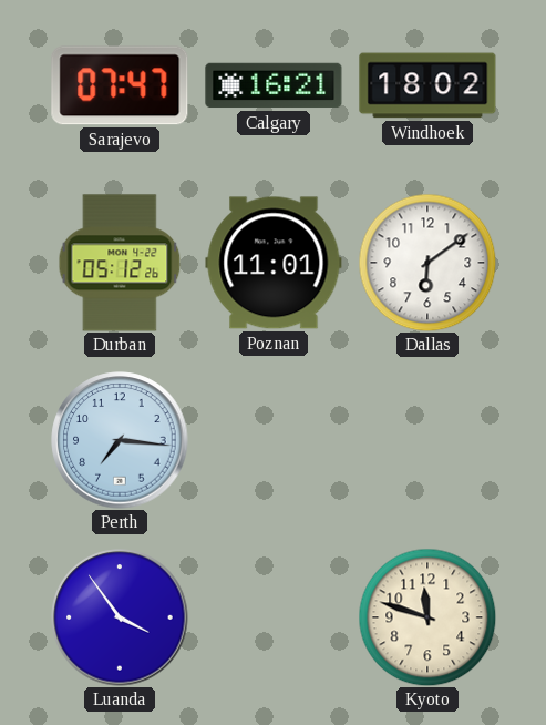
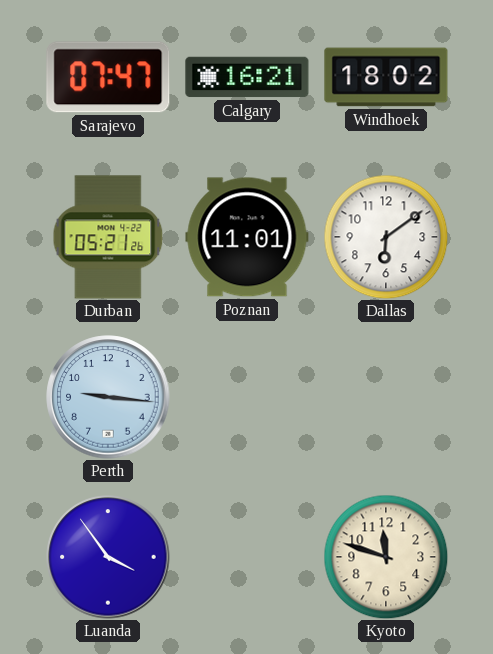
Durban: 05:12 -> 05:21
Perth: 7:16 -> 9:16
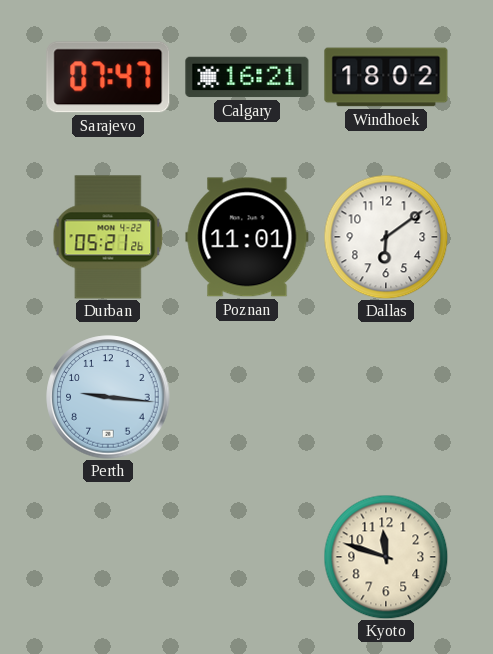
Luanda: 3:54 -> none
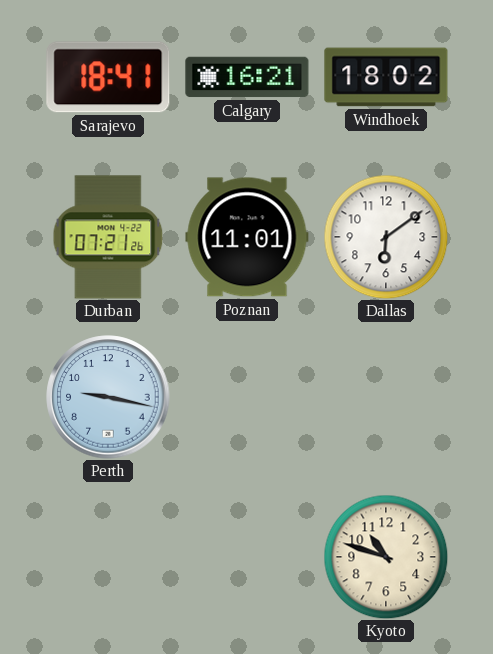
Sarajevo: 07:47 -> 18:41
Durban: 05:21 -> 07:21
Perth: 9:16 -> 9:17
Kyoto: 11:48 -> 10:48
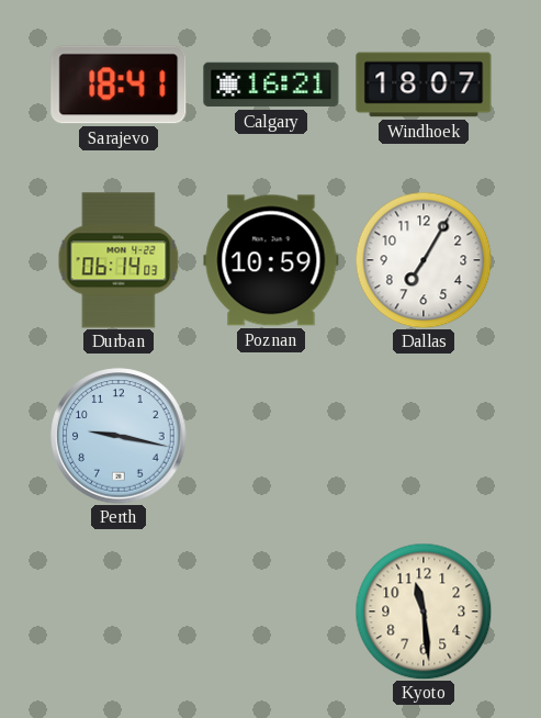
Windhoek: 18:02 -> 18:07
Durban: 07:21 -> 06:14
Poznan: 11:01 -> 10:59
Dallas: 6:09 -> 7:05
Kyoto: 10:48 -> 11:29
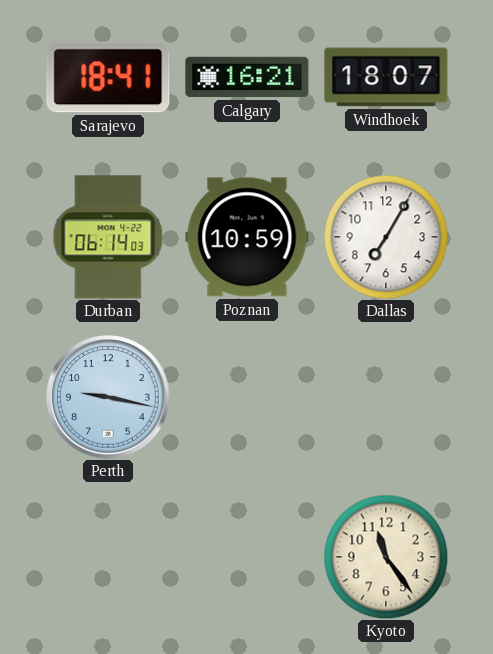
Kyoto: 11:29 -> 11:24
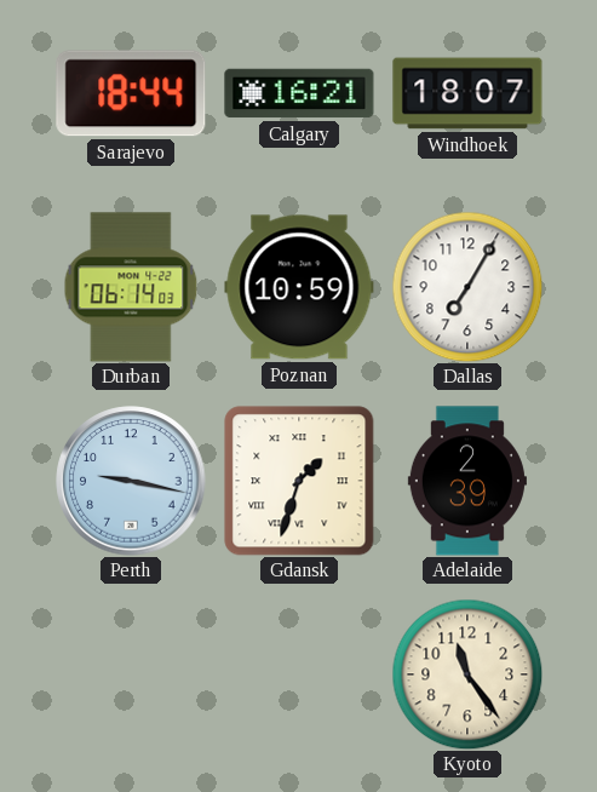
Sarajevo: 18:41 -> 18:44
Gdansk: none -> 1:33
Adelaide: none -> 2:39
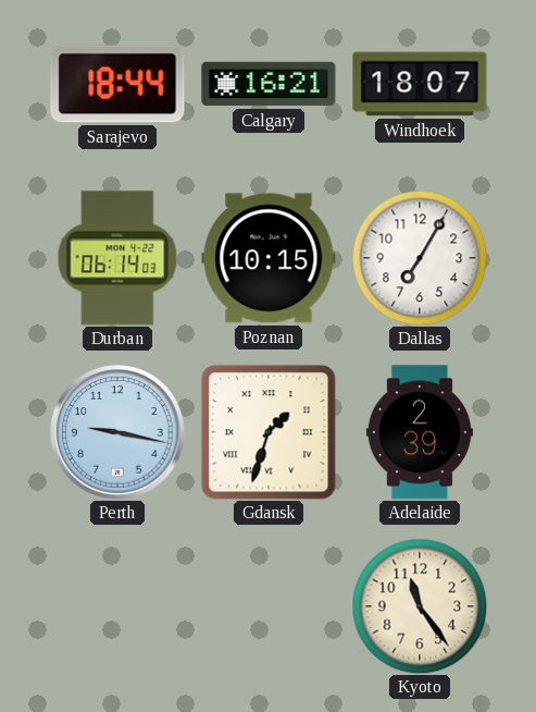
Poznan: 10:59 -> 10:15
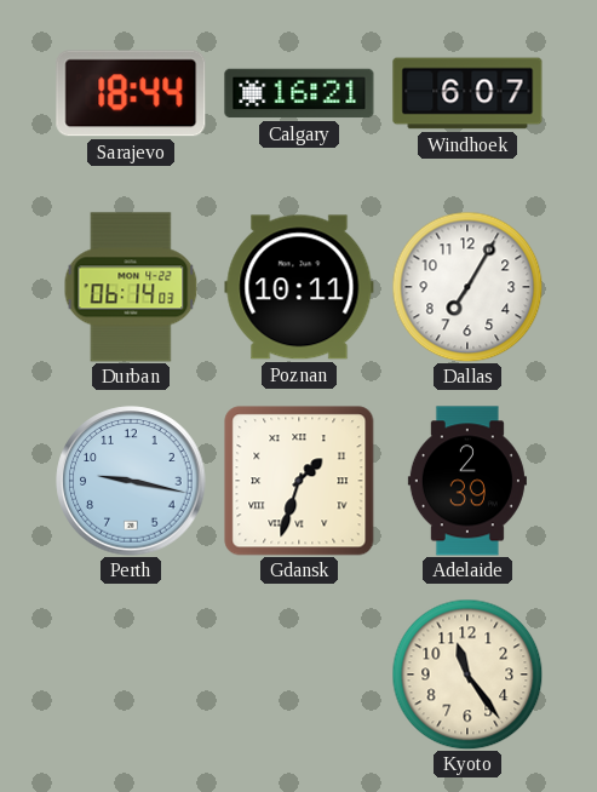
Windhoek: 18:07 -> 6:07
Poznan: 10:15 -> 10:11
